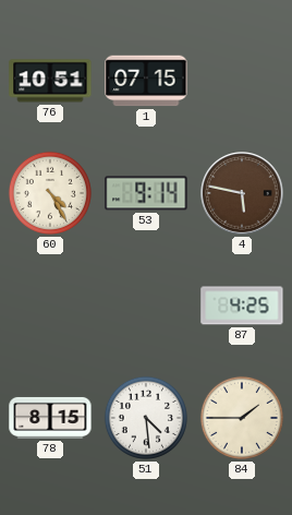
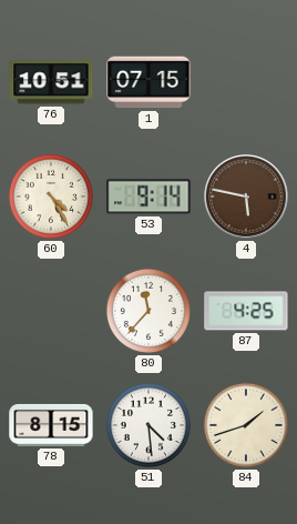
80: none -> 11:37
84: 1:45 -> 1:42
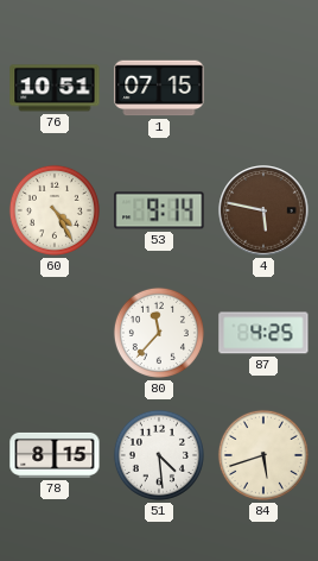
84: 1:42 -> 5:42
